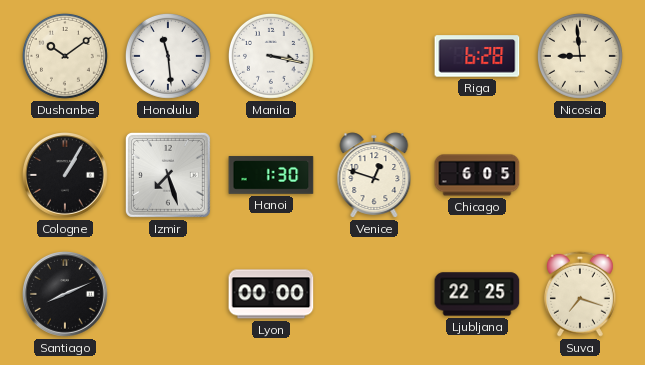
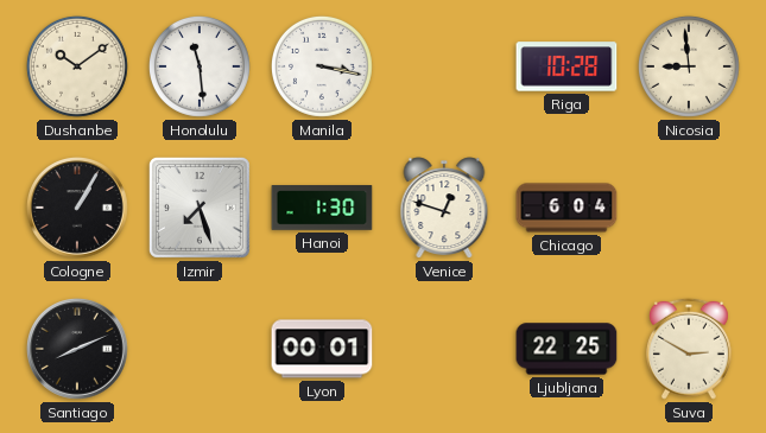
Riga: 6:28 -> 10:28
Chicago: 6:05 -> 6:04
Lyon: 00:00 -> 00:01
Suva: 7:18 -> 2:50
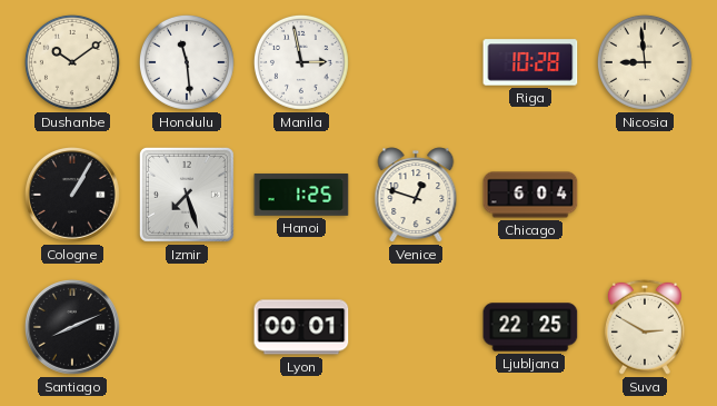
Manila: 3:17 -> 2:58
Hanoi: 1:30 -> 1:25
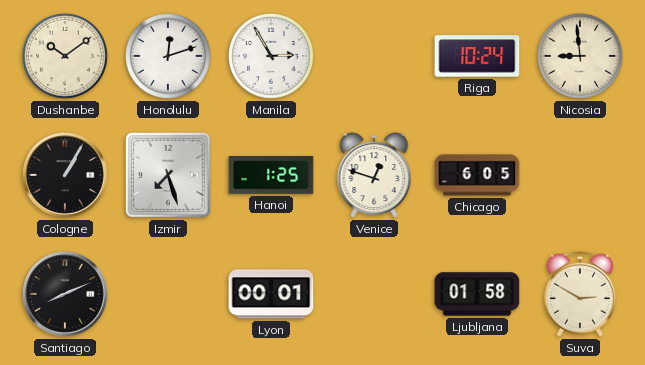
Honolulu: 11:29 -> 12:12
Manila: 2:58 -> 2:55
Riga: 10:28 -> 10:24
Chicago: 6:04 -> 6:05
Ljubljana: 22:25 -> 01:58
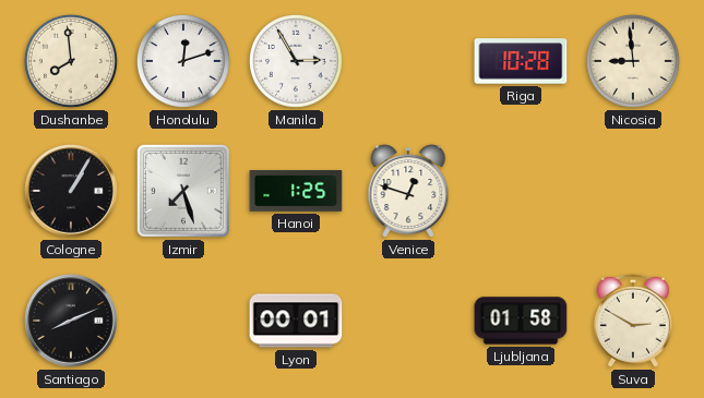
Dushanbe: 10:09 -> 7:59
Riga: 10:24 -> 10:28
Chicago: 6:05 -> none
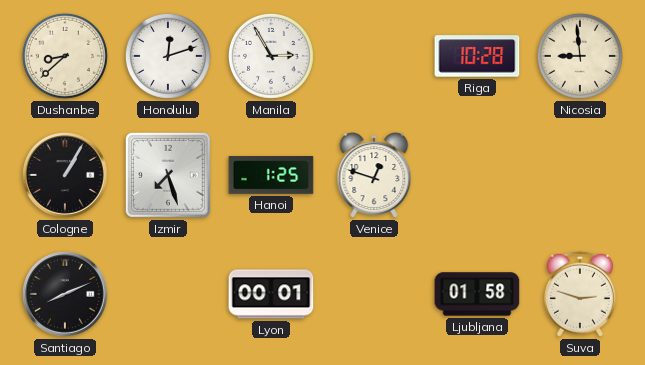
Dushanbe: 7:59 -> 8:38
Suva: 2:50 -> 2:48
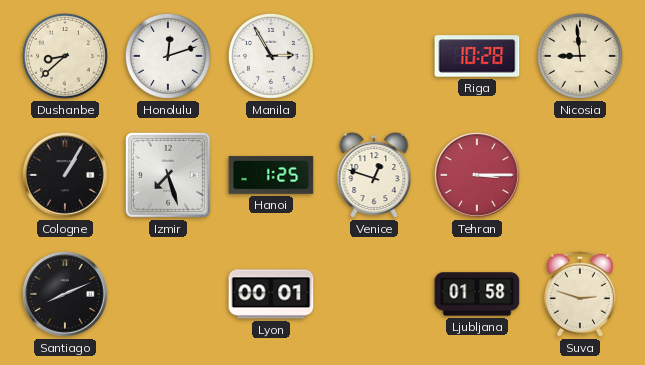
Tehran: none -> 3:15
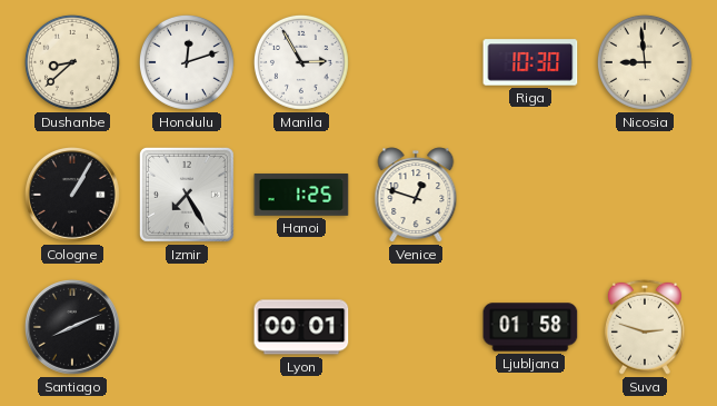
Riga: 10:28 -> 10:30
Izmir: 7:27 -> 7:25
Tehran: 3:15 -> none
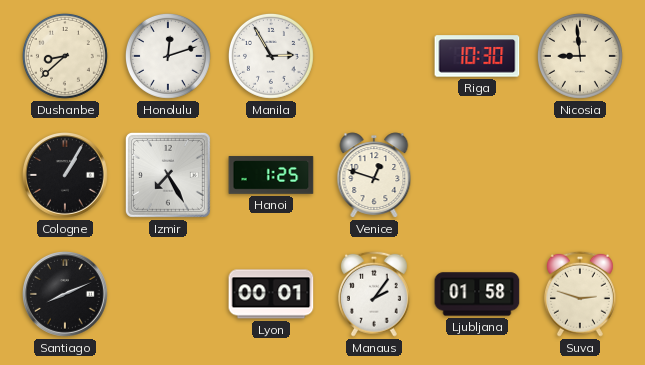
Manaus: none -> 2:06
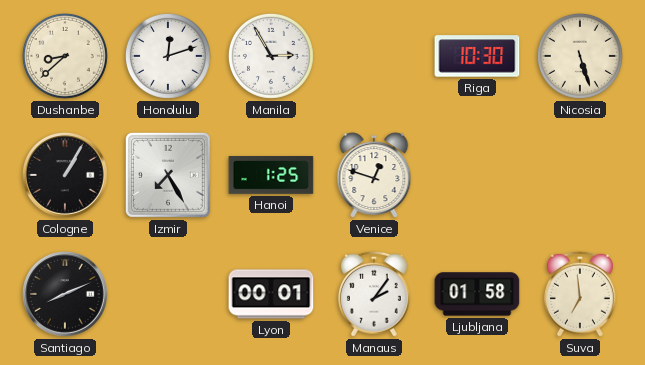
Nicosia: 8:59 -> 5:27
Suva: 2:48 -> 6:59
